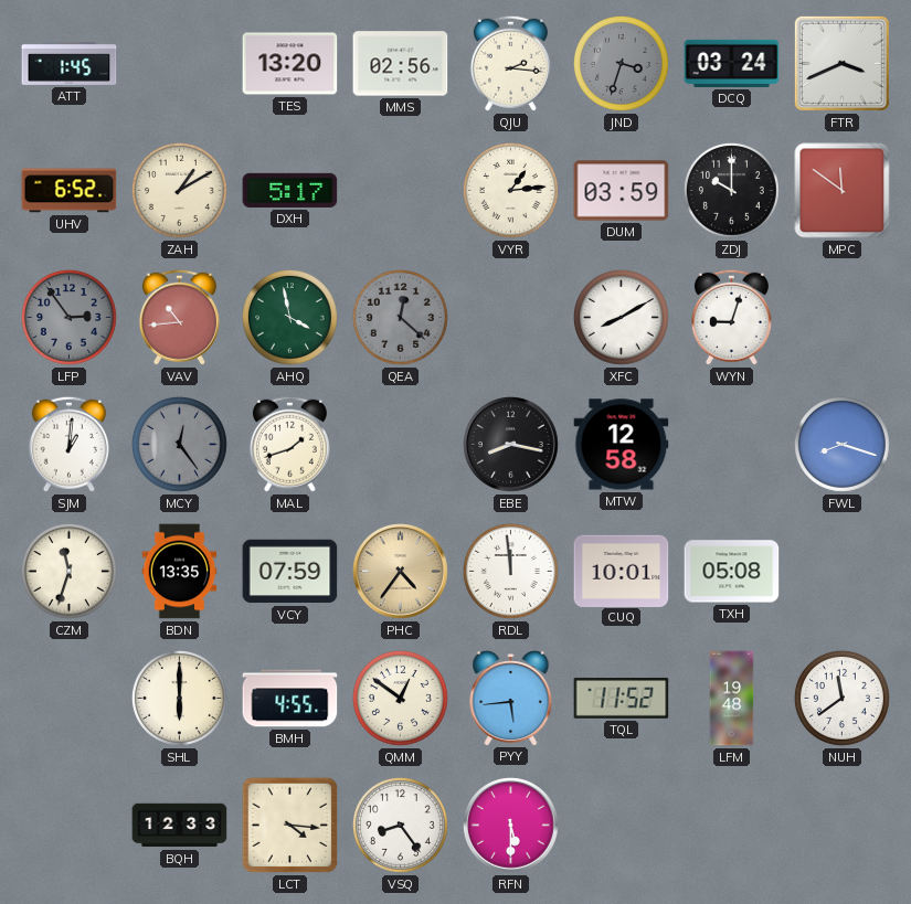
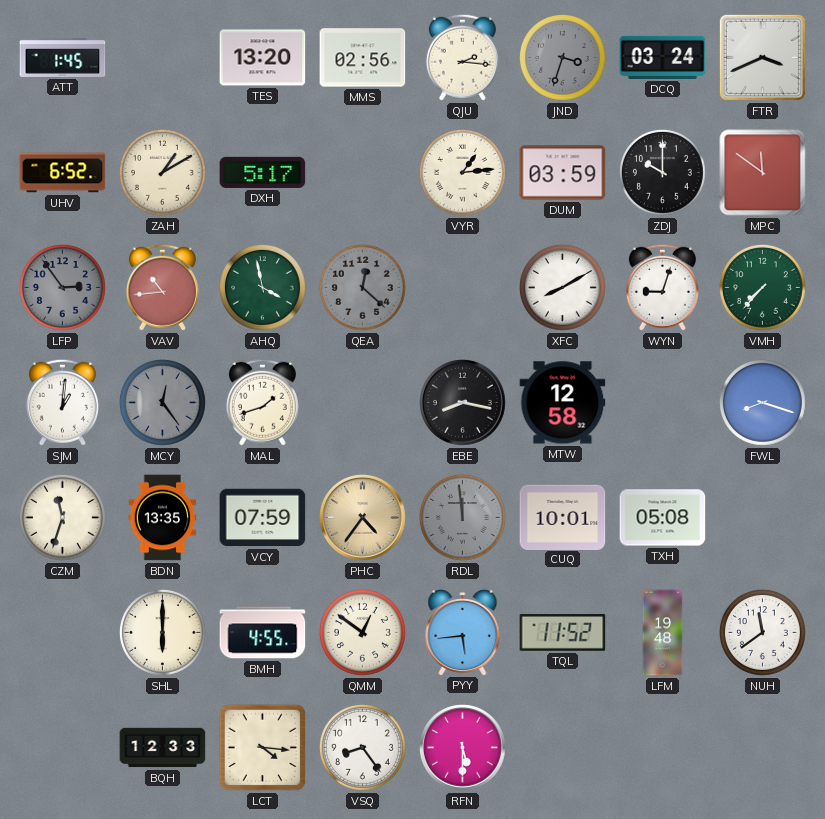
VMH: none -> 7:37
RDL dial: white -> grey
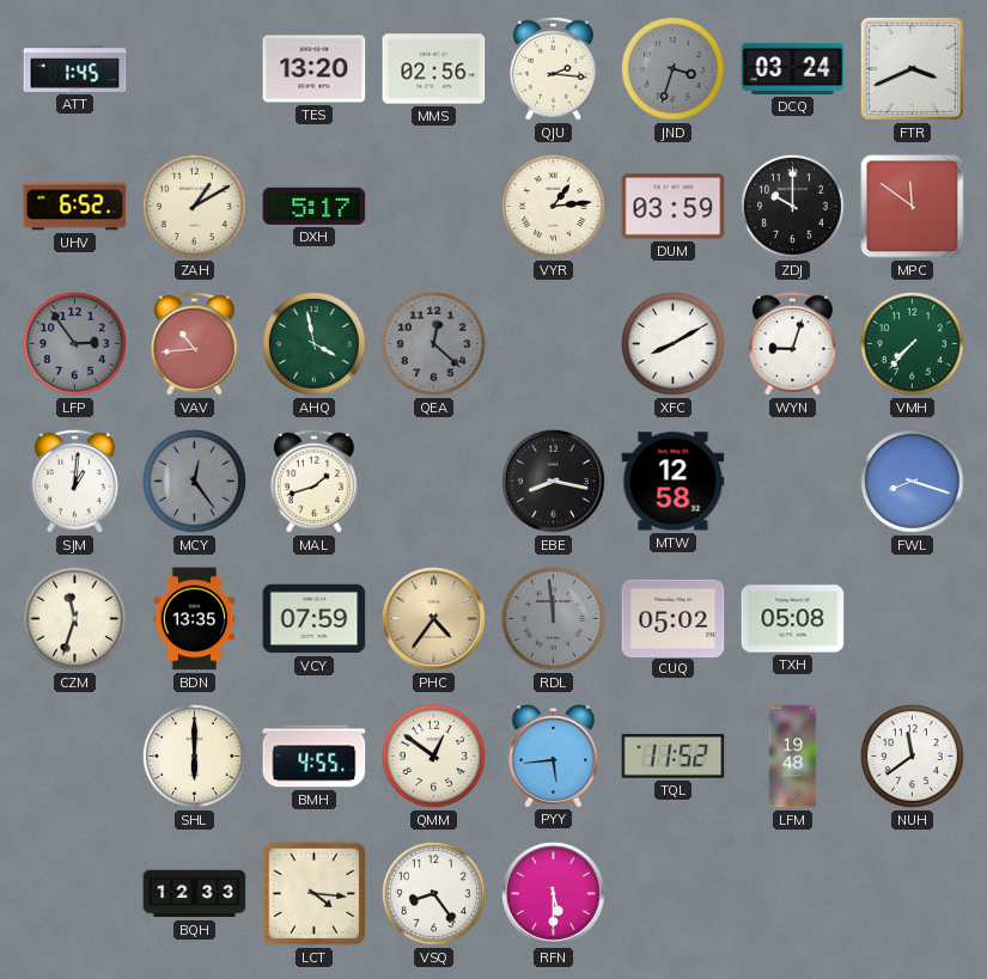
CUQ: 10:01 -> 05:02
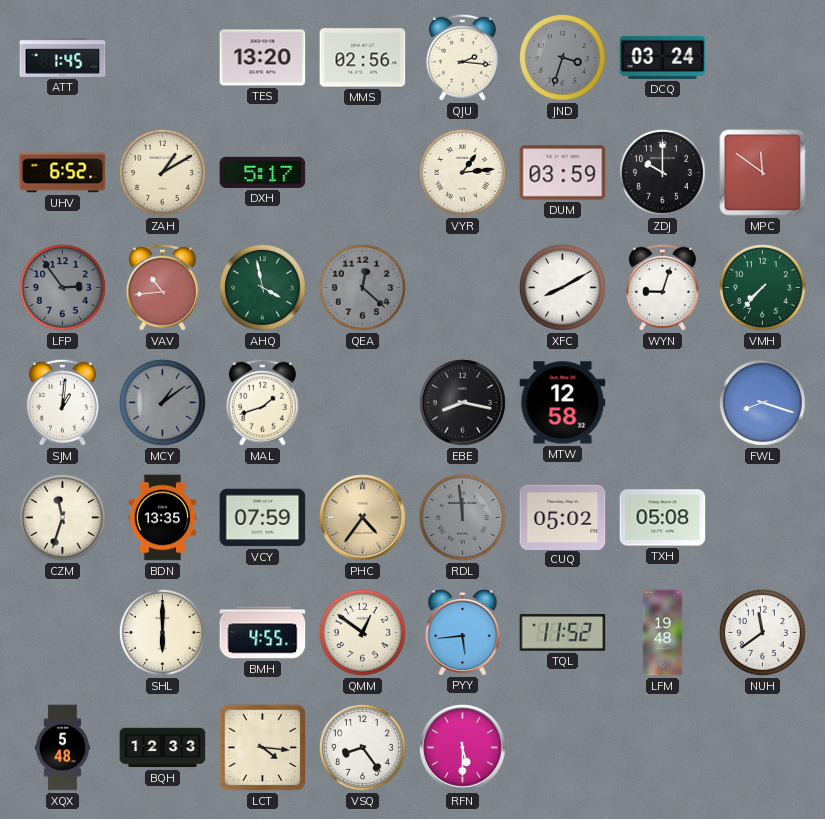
FTR: 3:41 -> none
MCY: 12:24 -> 1:09
XQX: none -> 5:48
